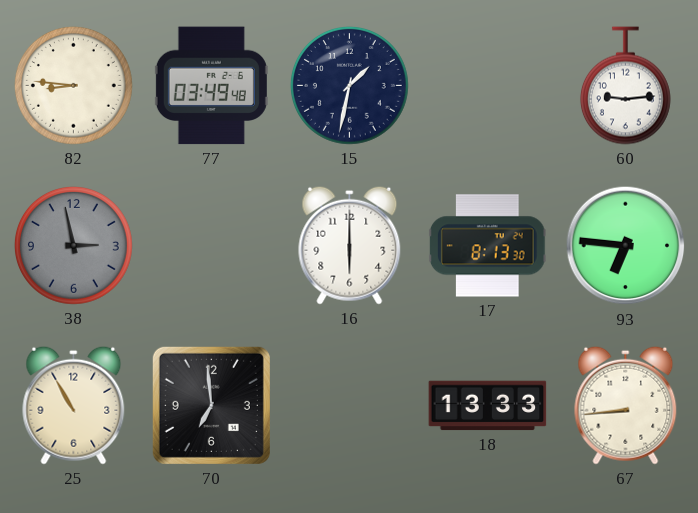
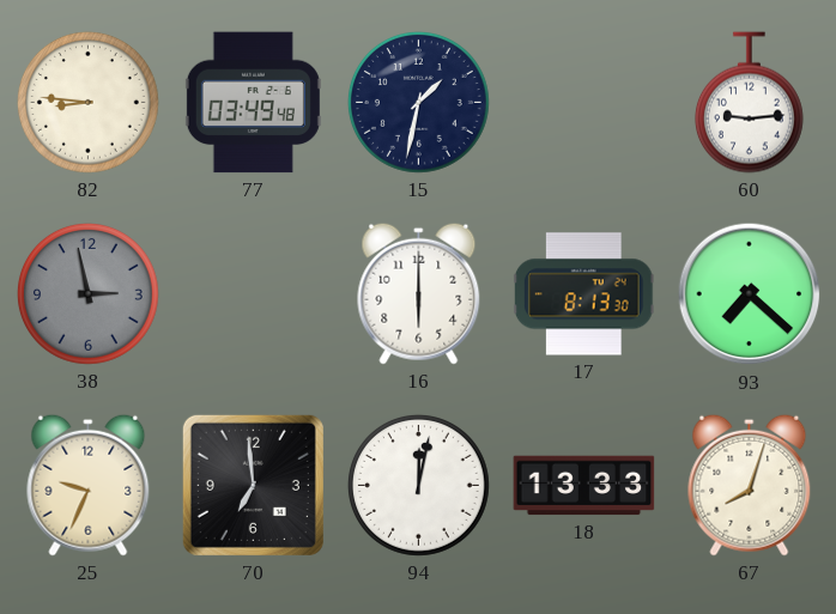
93: 6:46 -> 7:22
25: 10:55 -> 9:34
94: none -> 12:02
67: 8:44 -> 8:03
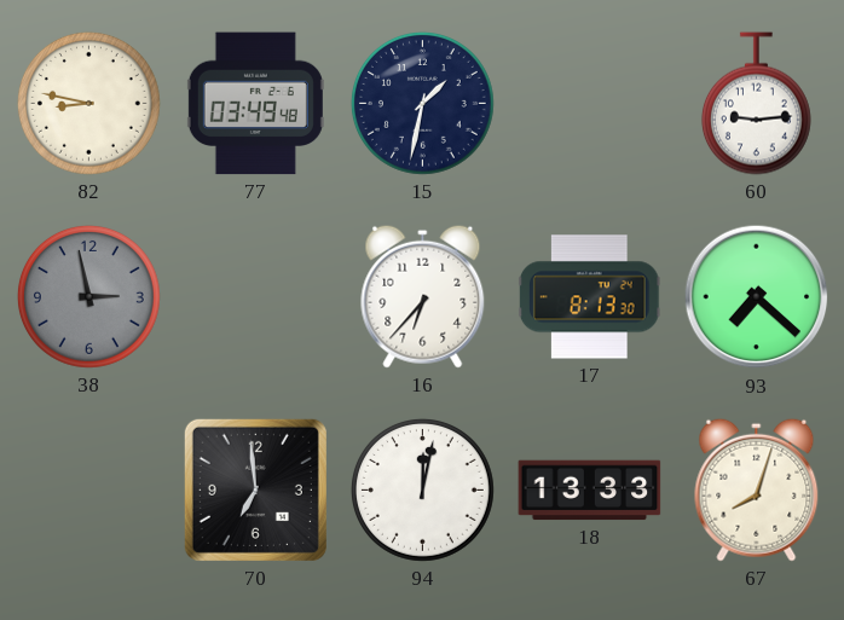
82: 8:46 -> 8:47
16: 6:00 -> 6:37
25: 9:34 -> none
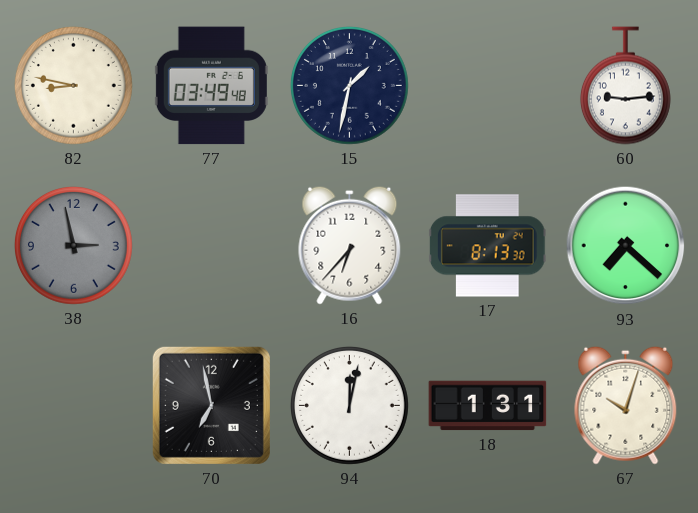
70: 6:59 -> 6:58
18: 13:33 -> 1:31
67: 8:03 -> 10:03
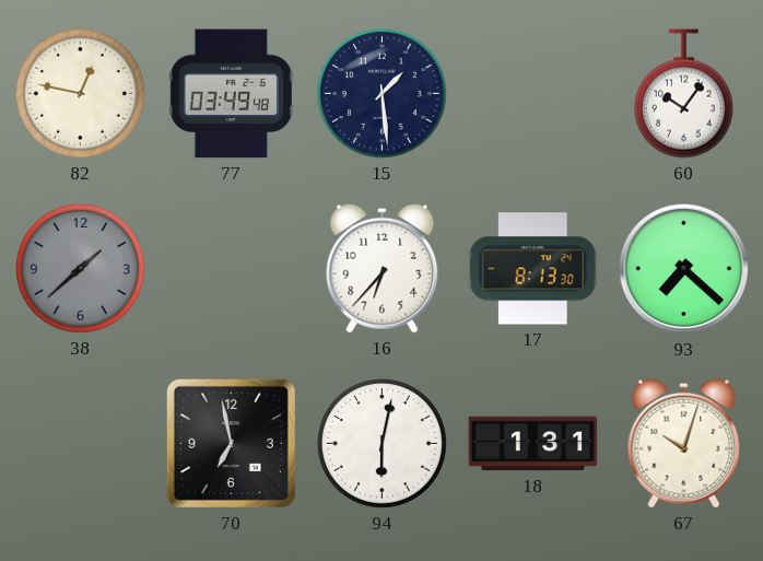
82: 8:47 -> 12:47
15: 1:32 -> 1:29
60: 9:14 -> 10:06
38: 2:58 -> 1:38
94: 12:02 -> 6:02
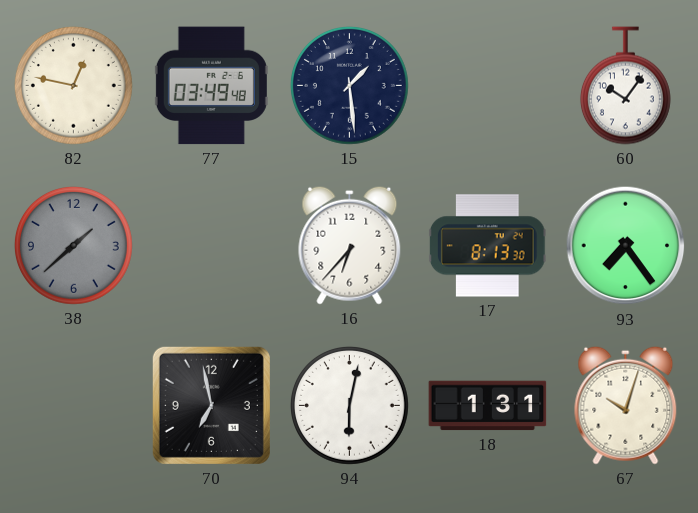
93: 7:22 -> 7:24
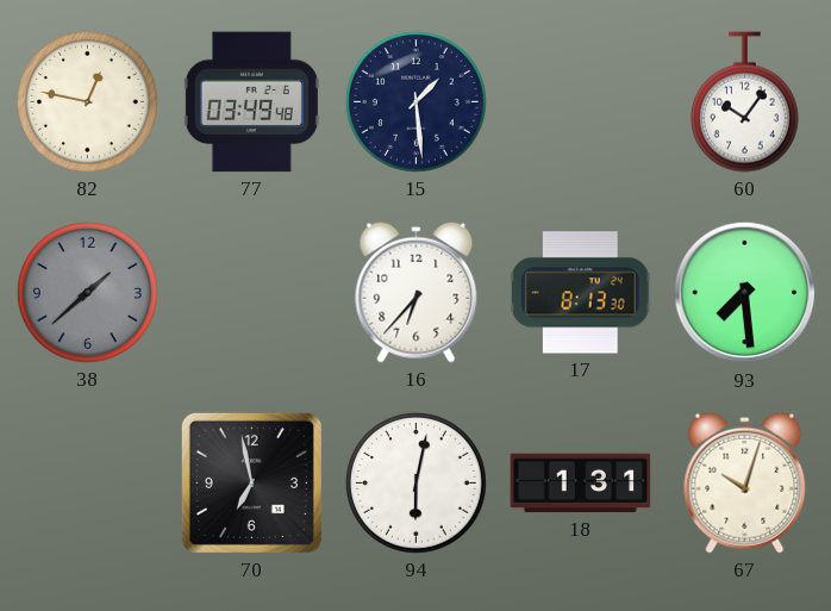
93: 7:24 -> 7:29
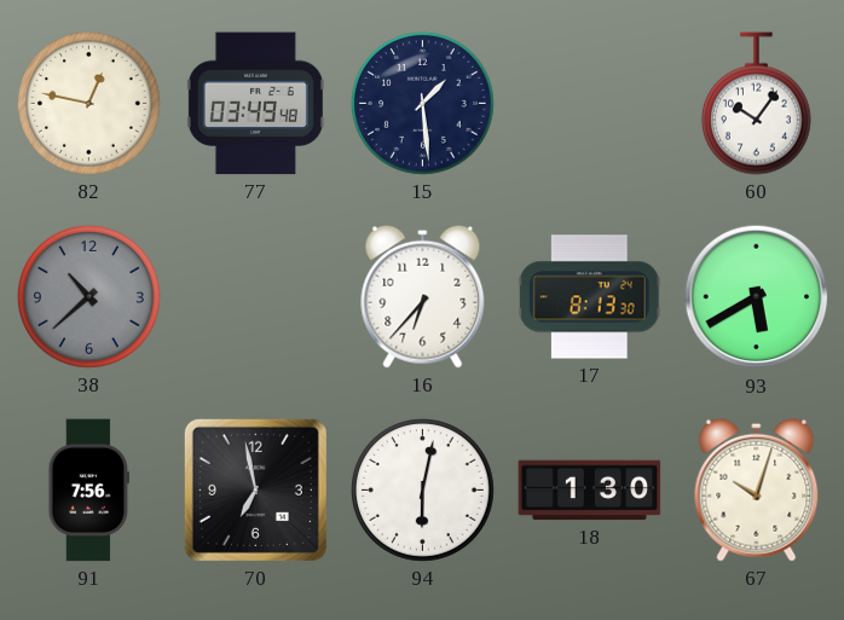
38: 1:38 -> 10:38
93: 7:29 -> 5:40
91: none -> 7:56
18: 1:31 -> 1:30
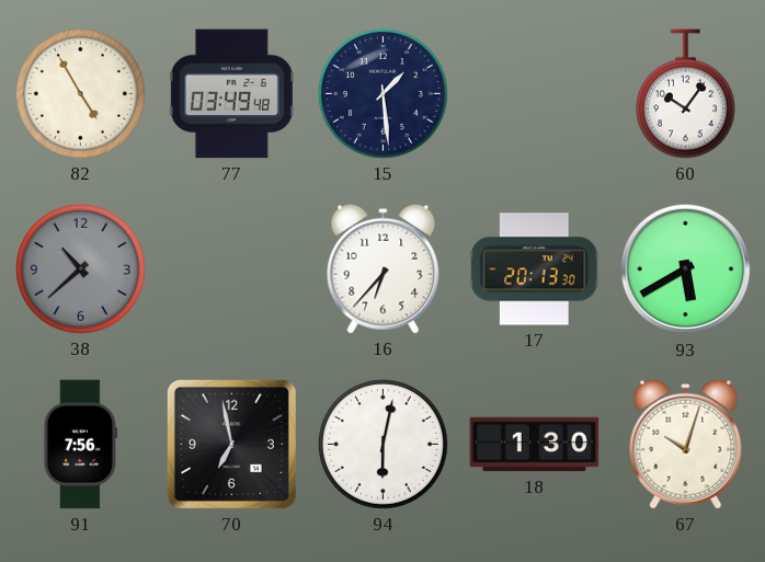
82: 12:47 -> 4:55
17: 8:13 -> 20:13
